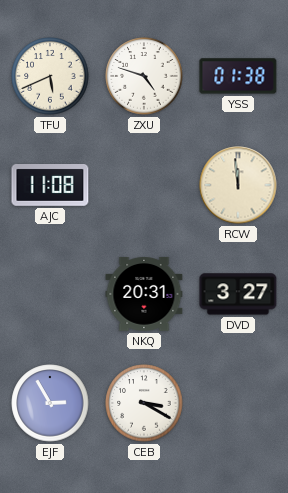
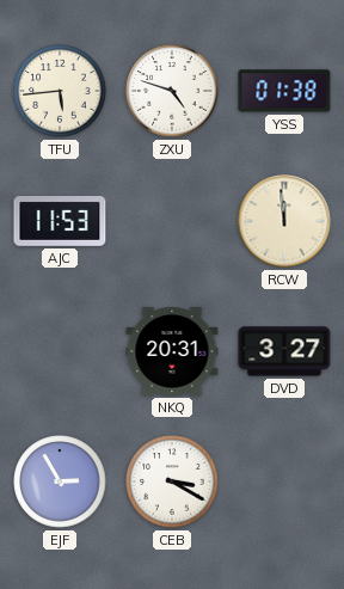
TFU: 5:41 -> 5:44
AJC: 11:08 -> 11:53
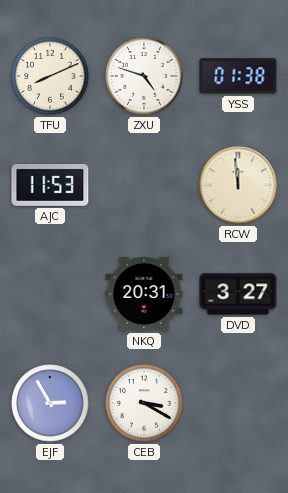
TFU: 5:44 -> 8:11
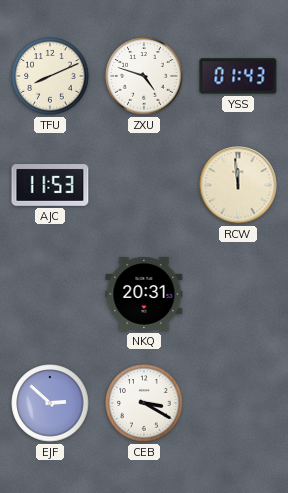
YSS: 01:38 -> 01:43
DVD: 3:27 -> none
EJF: 2:55 -> 2:52
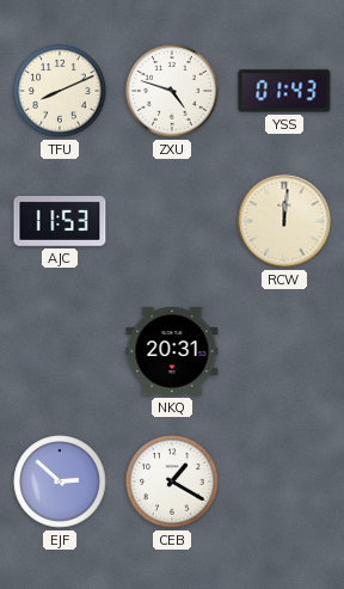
RCW: 11:59 -> 12:01
CEB: 3:20 -> 1:20
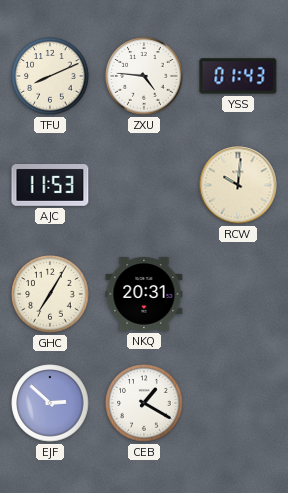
ZXU: 4:48 -> 4:46
RCW: 12:01 -> 10:01
GHC: none -> 7:05
